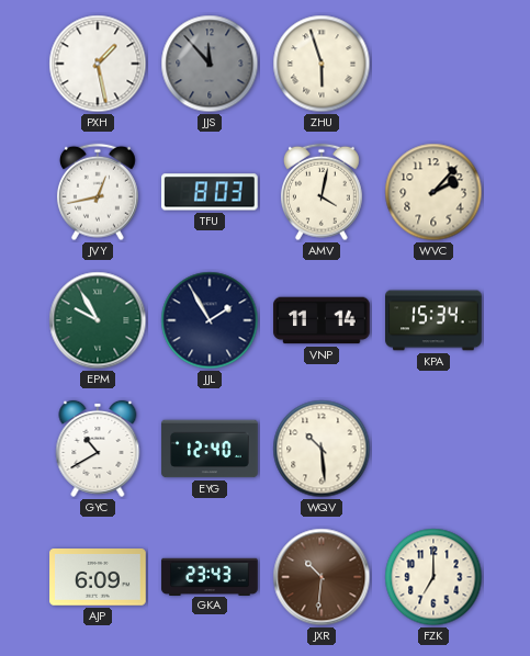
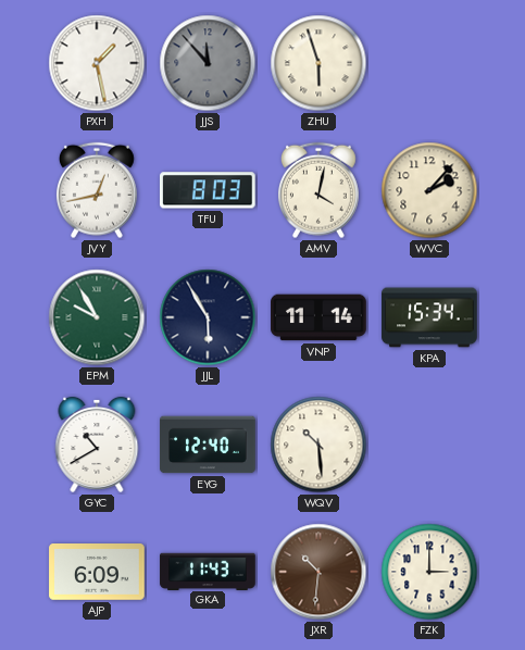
JJL: 1:55 -> 5:55
GKA: 23:43 -> 11:43
FZK: 7:00 -> 3:00
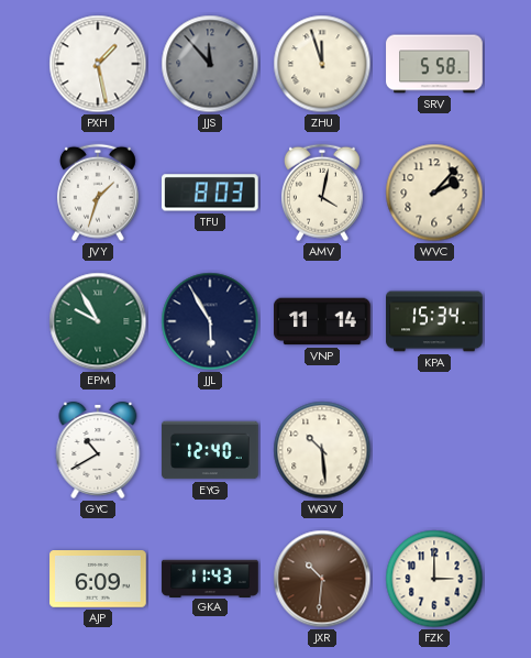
ZHU: 5:57 -> 11:57
SRV: none -> 5:58
JVY: 12:43 -> 1:33
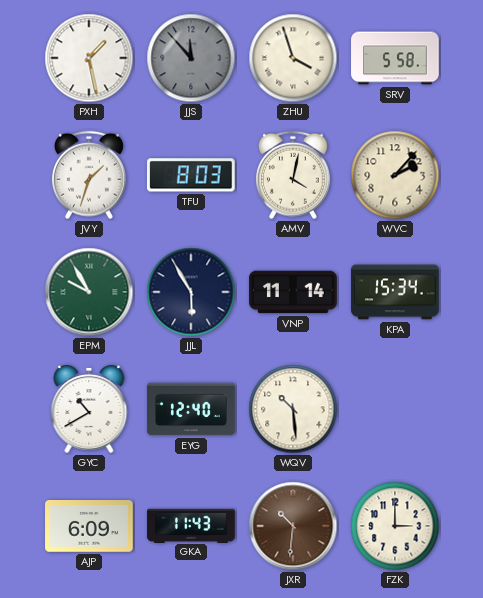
ZHU: 11:57 -> 3:57
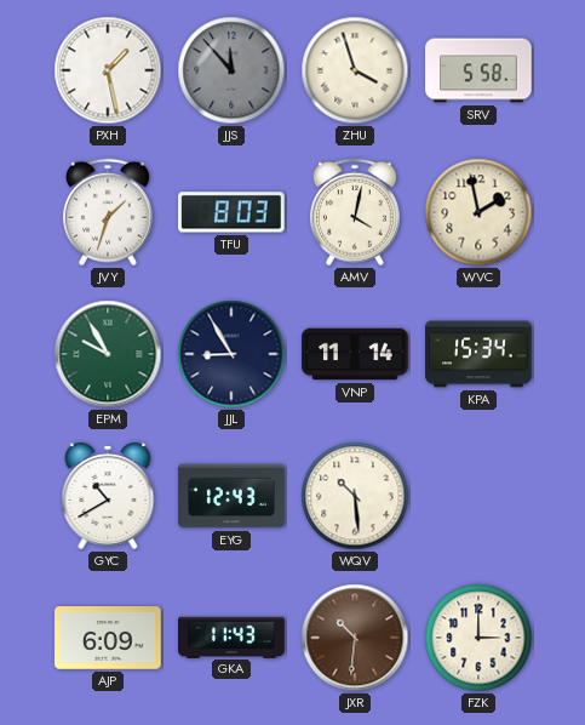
WVC: 2:07 -> 1:58
JJL: 5:55 -> 8:55
EYG: 12:40 -> 12:43
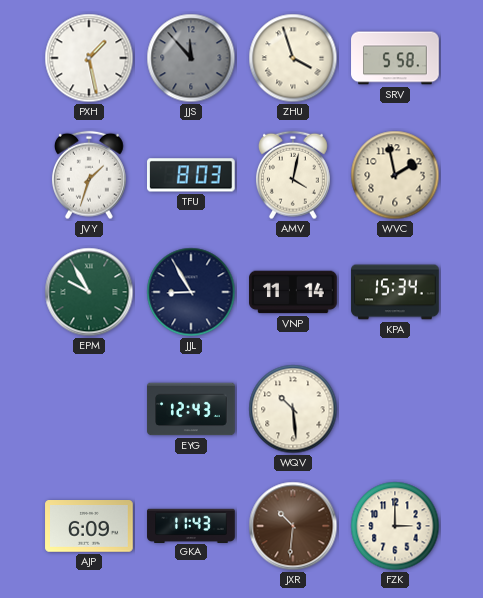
GYC: 10:40 -> none
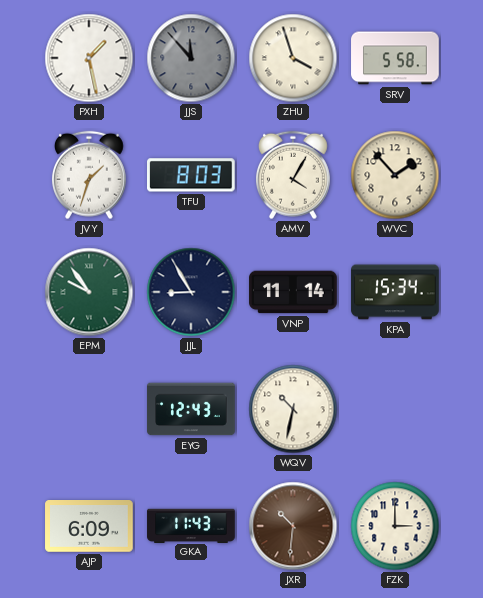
AMV: 4:02 -> 4:05
WVC: 1:58 -> 1:53
EPM: 9:55 -> 9:54
WQV: 10:29 -> 10:32
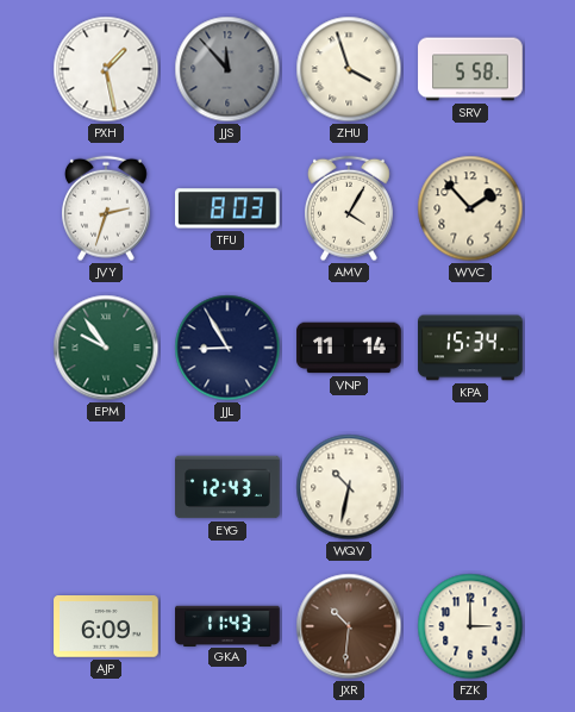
JVY: 1:33 -> 2:33
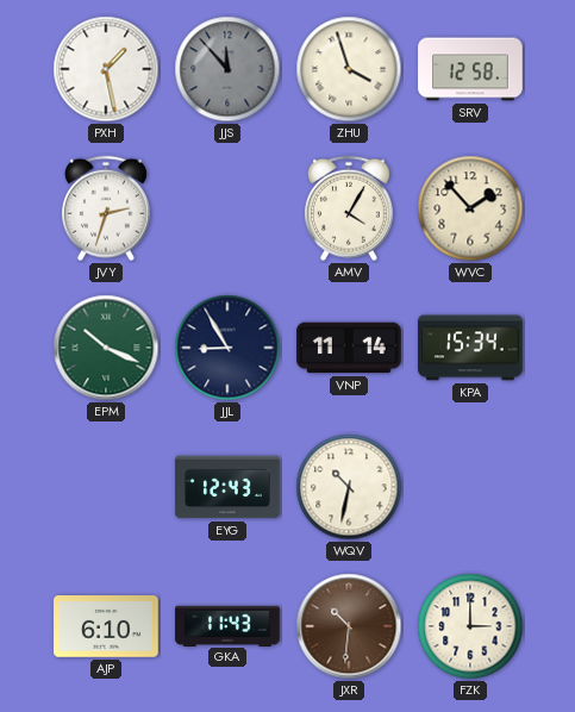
SRV: 5:58 -> 12:58
TFU: 8:03 -> none
EPM: 9:54 -> 10:19
AJP: 6:09 -> 6:10
